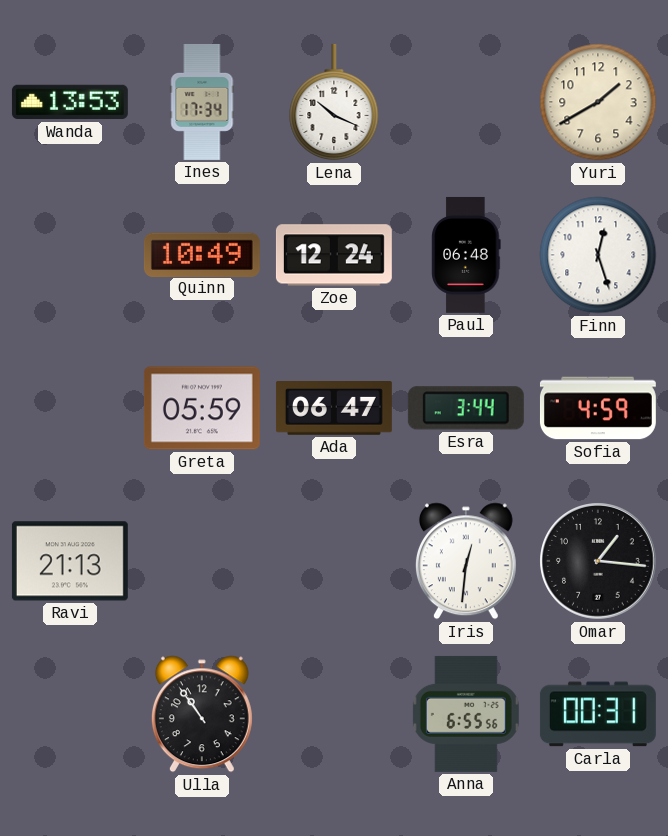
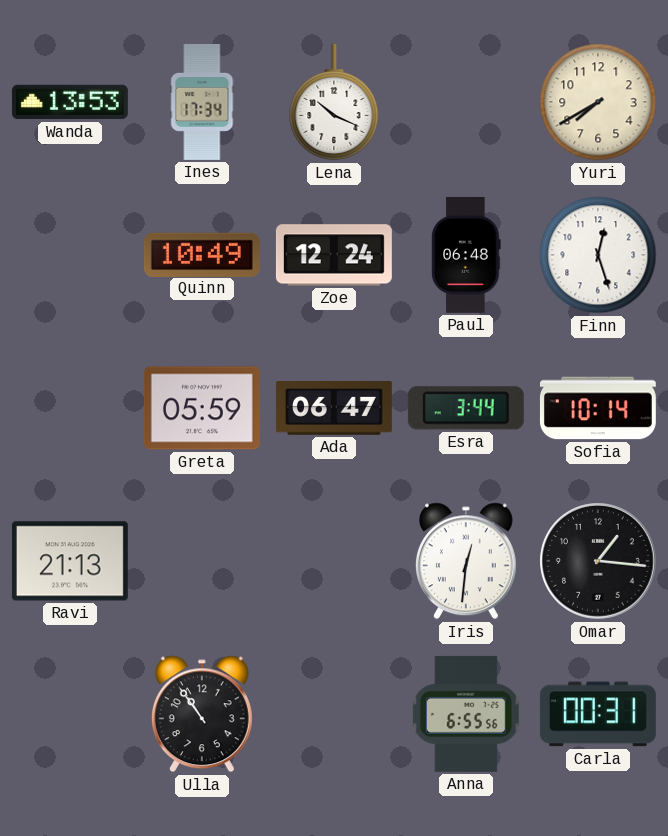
Yuri: 1:40 -> 7:40
Sofia: 4:59 -> 10:14
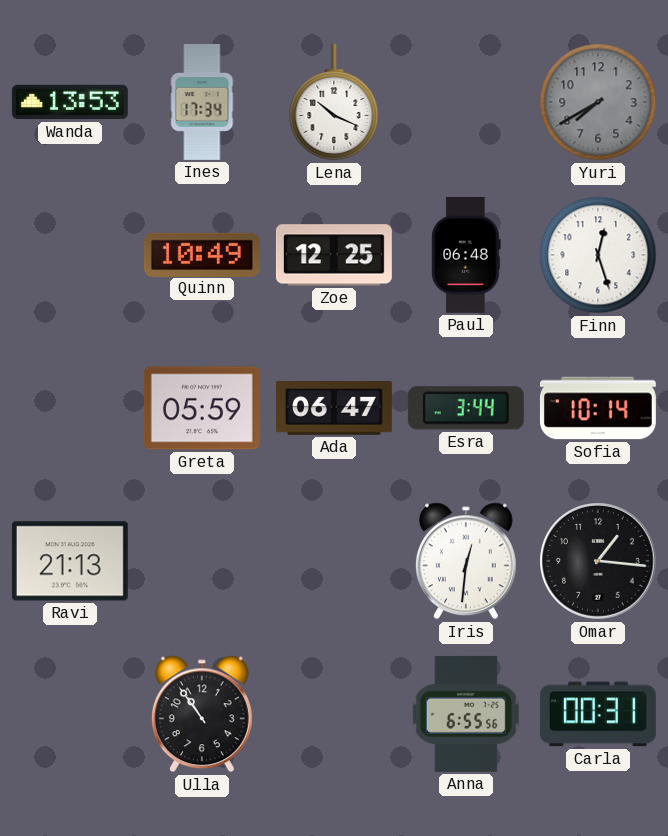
Yuri dial: cream -> grey
Zoe: 12:24 -> 12:25
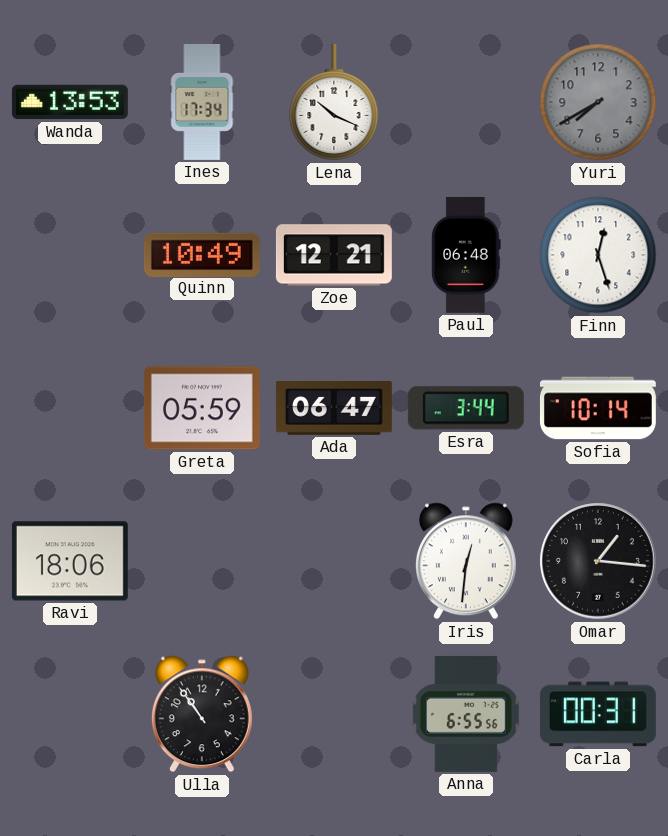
Zoe: 12:25 -> 12:21
Ravi: 21:13 -> 18:06
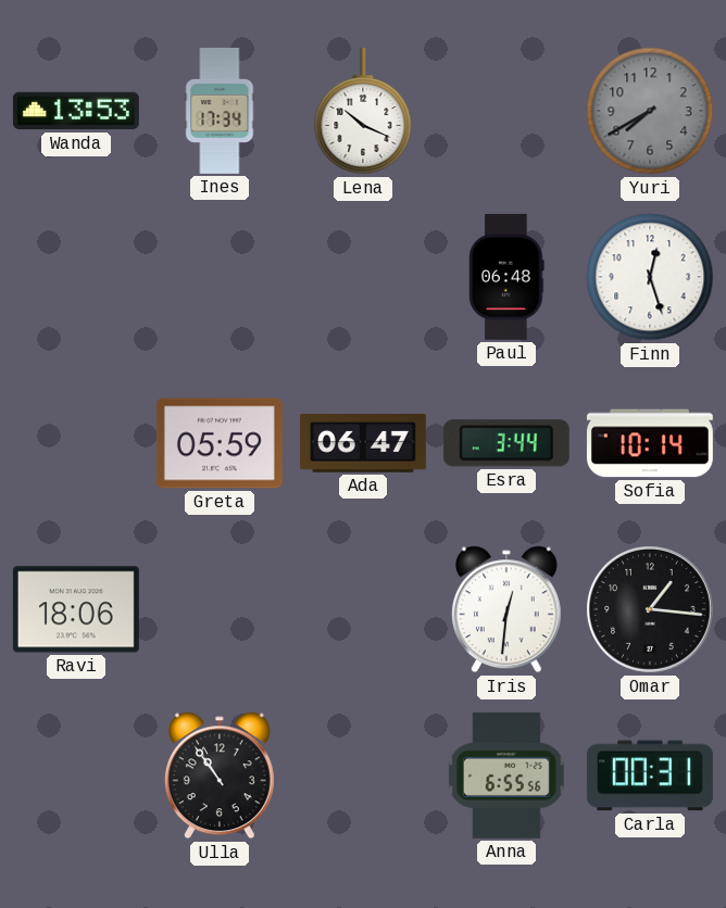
Quinn: 10:49 -> none
Zoe: 12:21 -> none
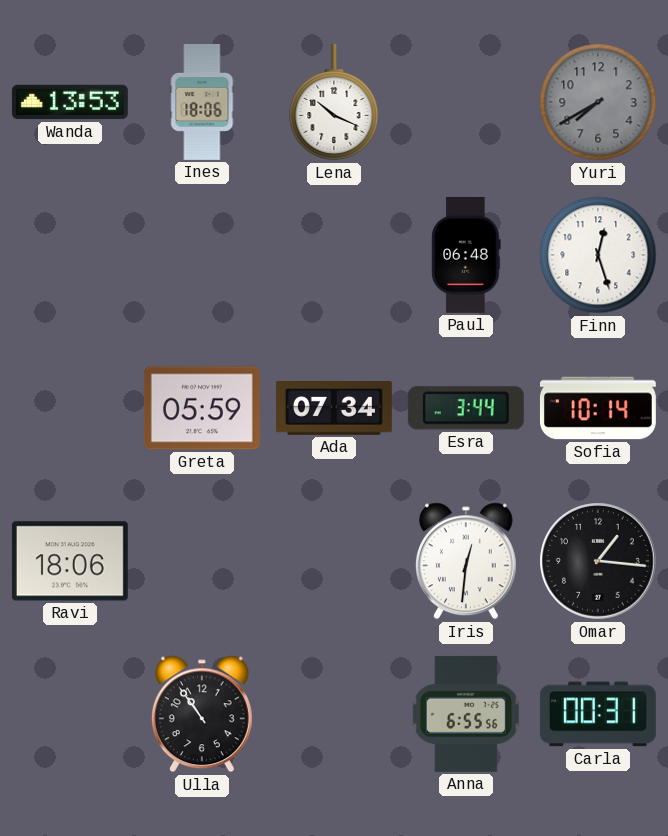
Ines: 17:34 -> 18:06
Ada: 06:47 -> 07:34
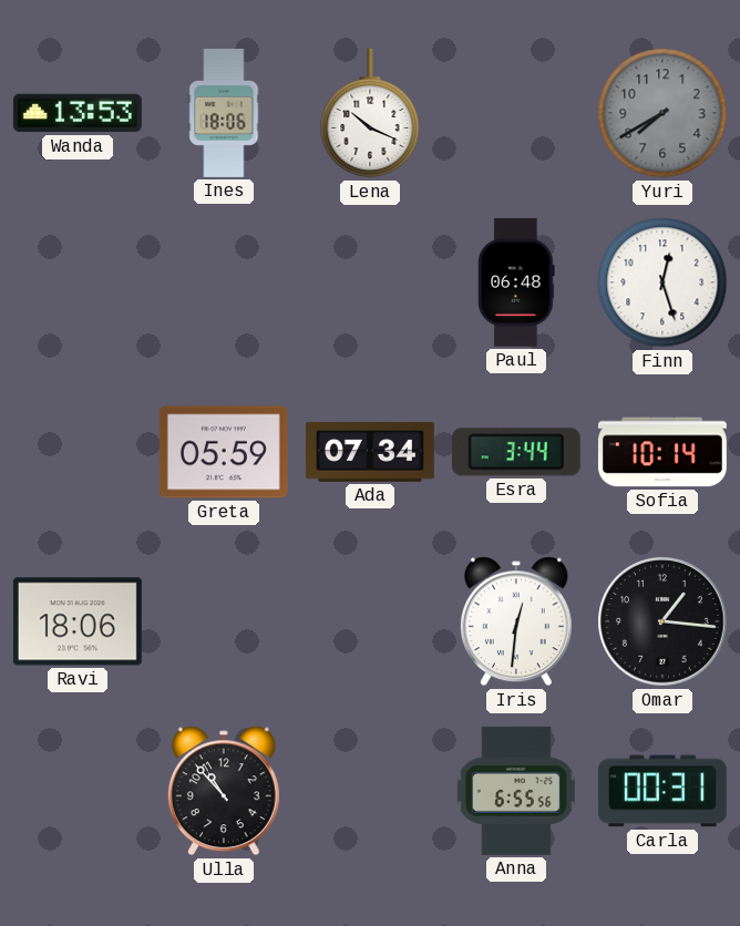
Ulla: 10:54 -> 10:53
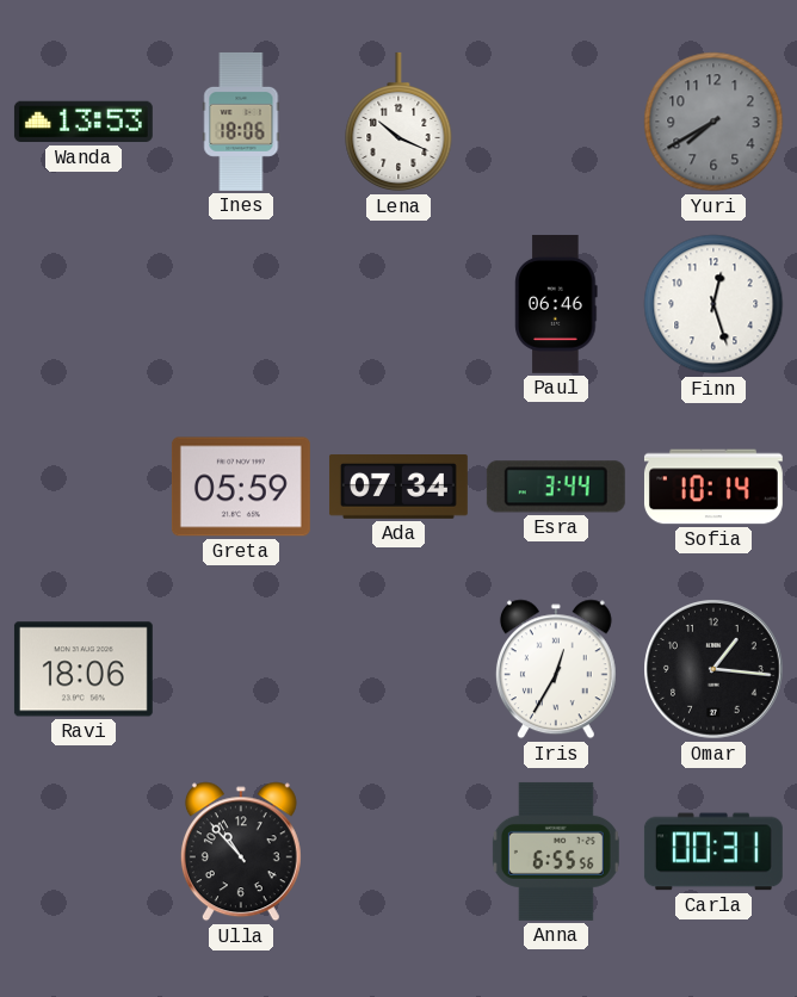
Paul: 06:48 -> 06:46
Iris: 12:31 -> 12:35
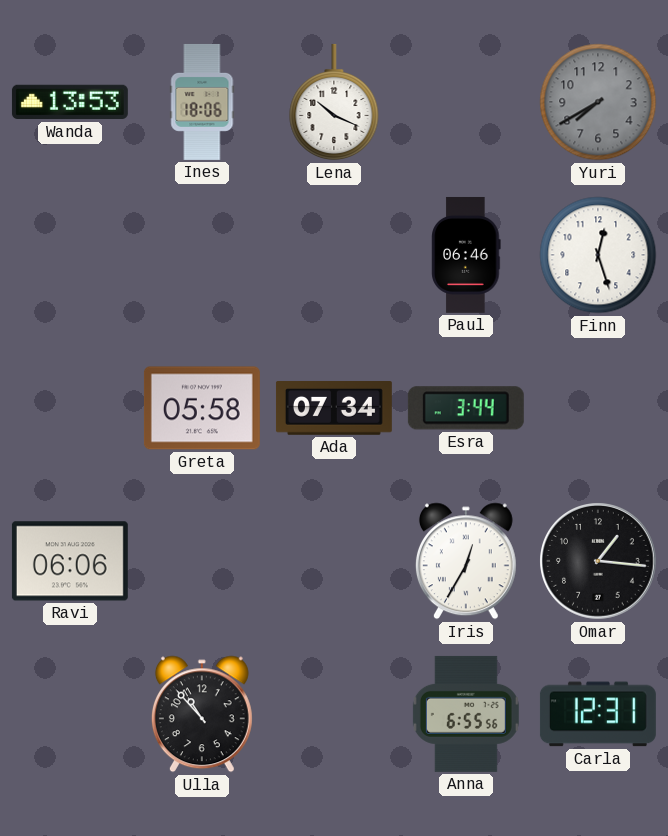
Greta: 05:59 -> 05:58
Sofia: 10:14 -> none
Ravi: 18:06 -> 06:06
Carla: 00:31 -> 12:31
